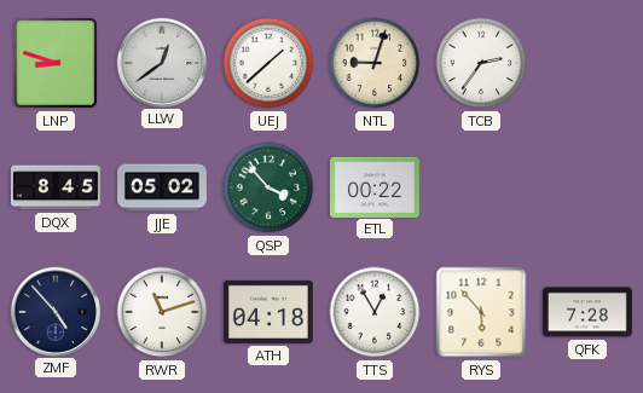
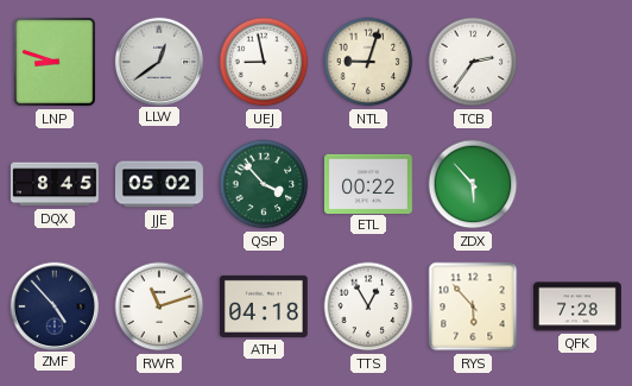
UEJ: 1:38 -> 8:58
ZDX: none -> 5:53
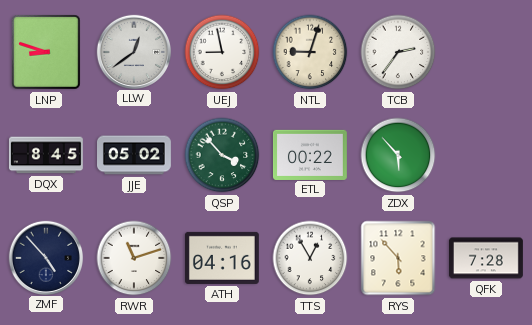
ATH: 04:18 -> 04:16
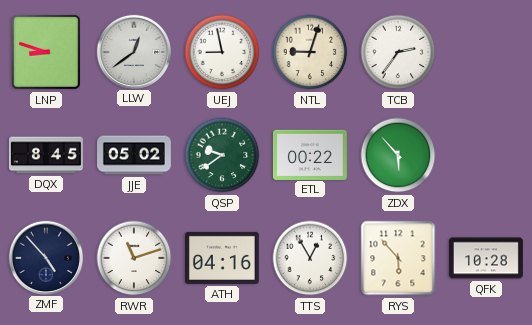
QSP: 3:53 -> 9:39
QFK: 7:28 -> 10:28
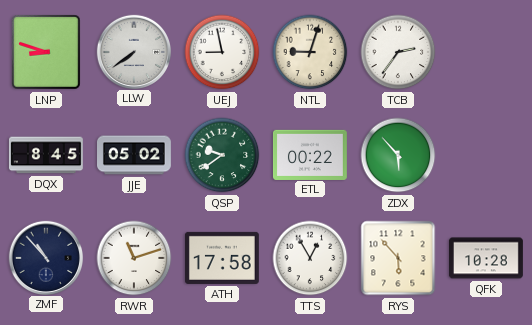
LLW: 12:39 -> 7:39
ZMF: 4:53 -> 10:53
ATH: 04:16 -> 17:58
